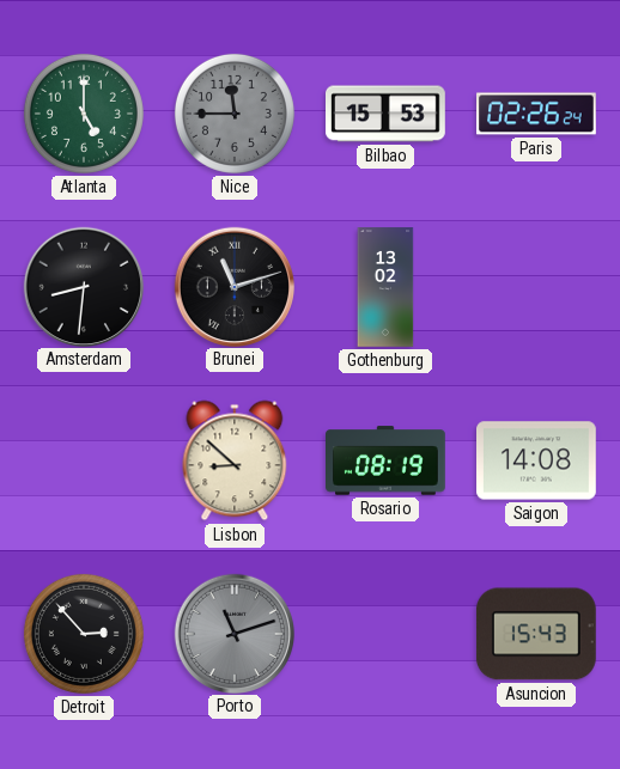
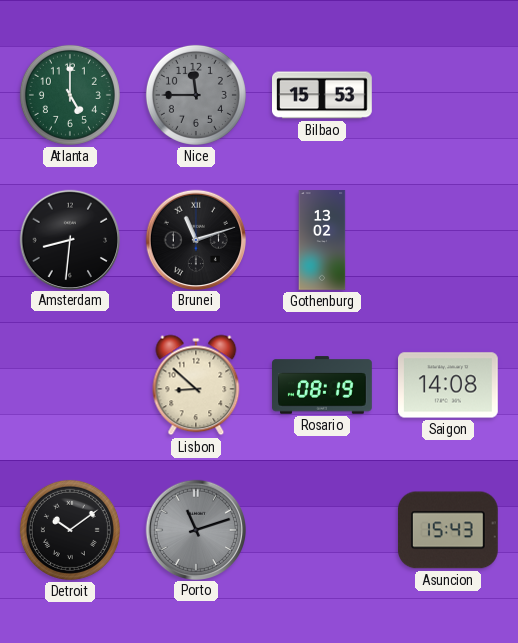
Paris: 02:26 -> none
Detroit: 2:53 -> 10:09
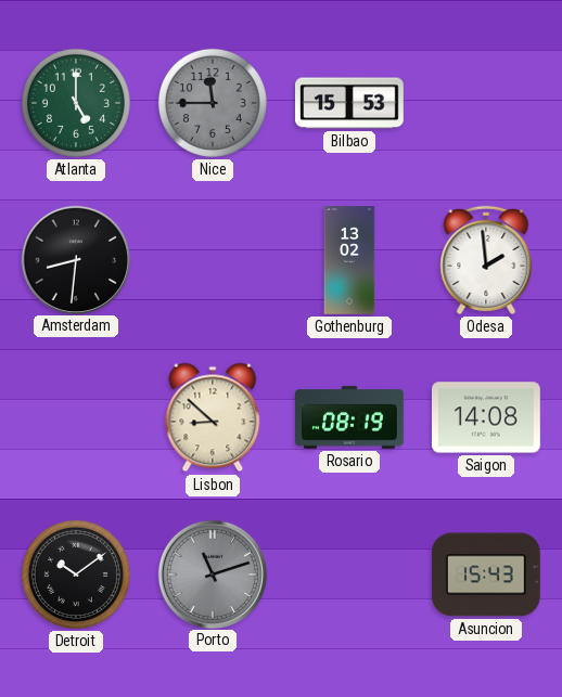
Brunei: 11:12 -> none
Odesa: none -> 1:59
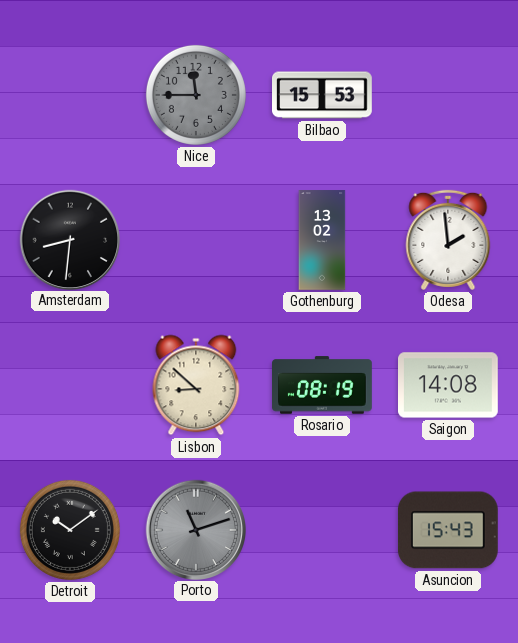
Atlanta: 5:00 -> none
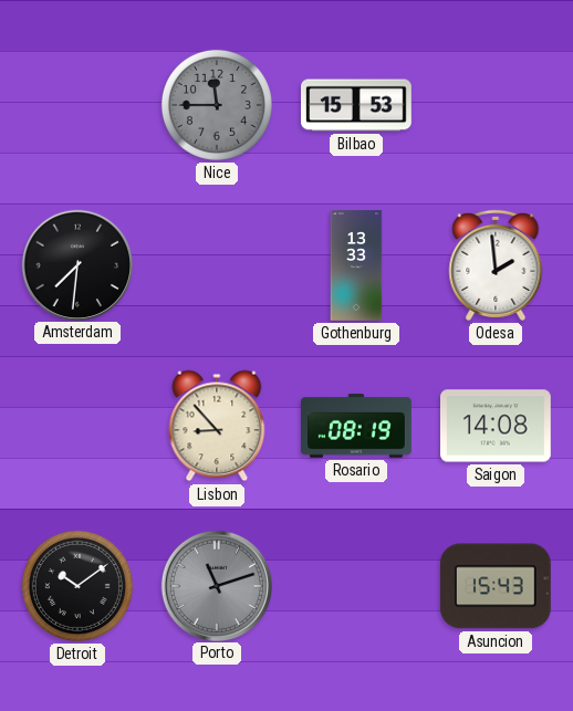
Amsterdam: 8:31 -> 7:31
Gothenburg: 13:02 -> 13:33
Lisbon: 8:52 -> 8:53
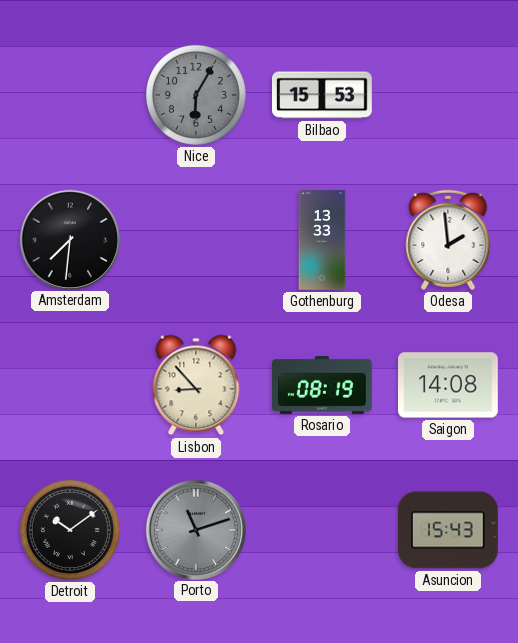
Nice: 11:45 -> 6:05
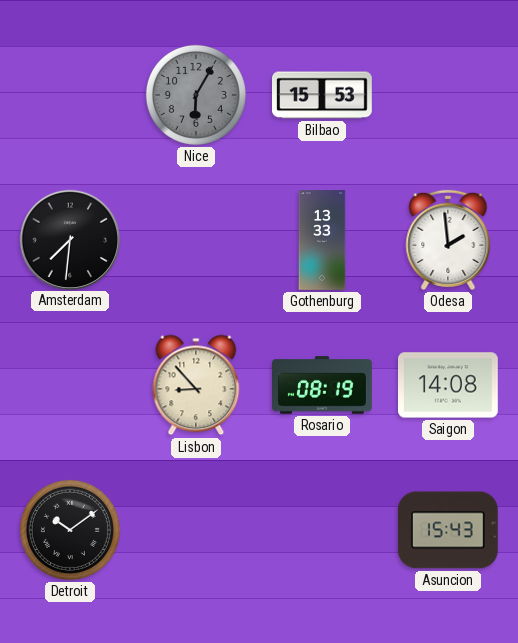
Porto: 11:12 -> none
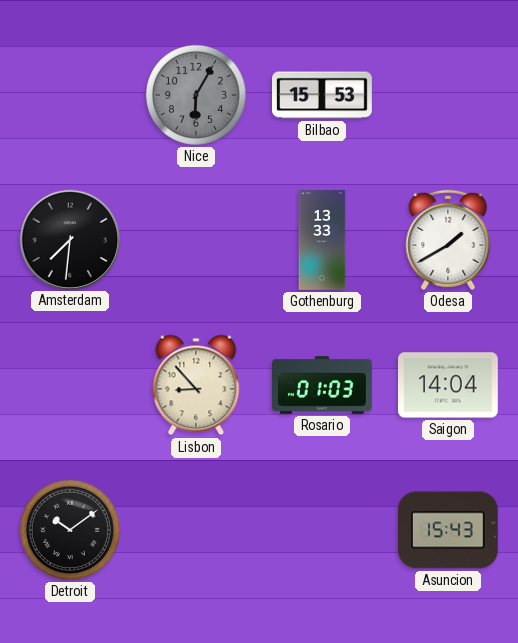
Odesa: 1:59 -> 1:40
Rosario: 08:19 -> 01:03
Saigon: 14:08 -> 14:04
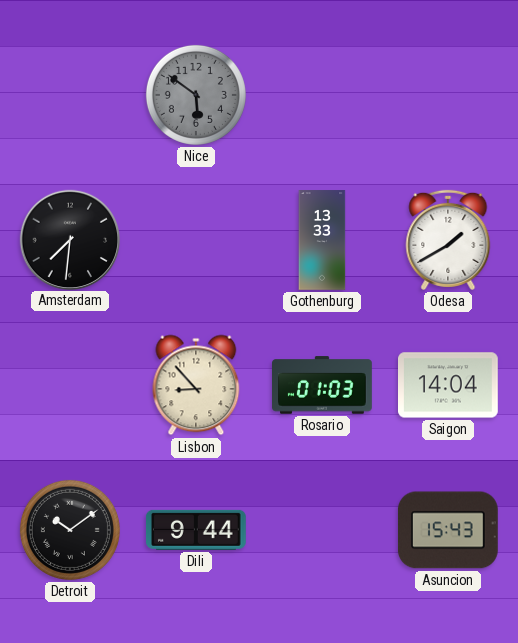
Nice: 6:05 -> 5:51
Bilbao: 15:53 -> none
Dili: none -> 9:44
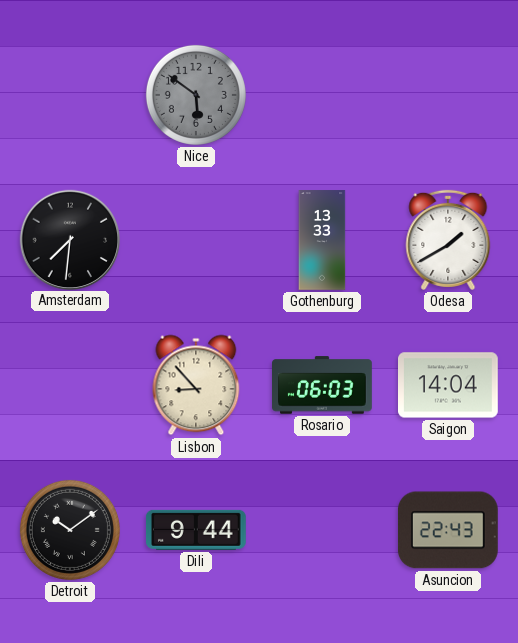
Rosario: 01:03 -> 06:03
Asuncion: 15:43 -> 22:43
